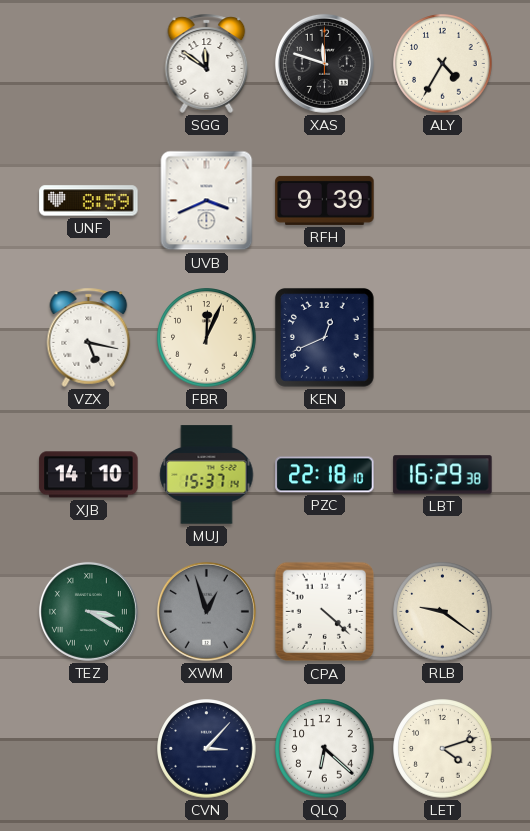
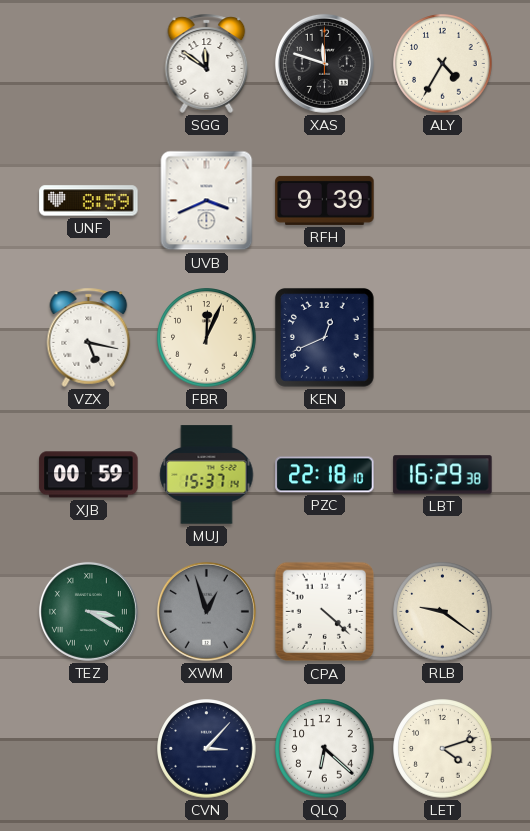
XJB: 14:10 -> 00:59
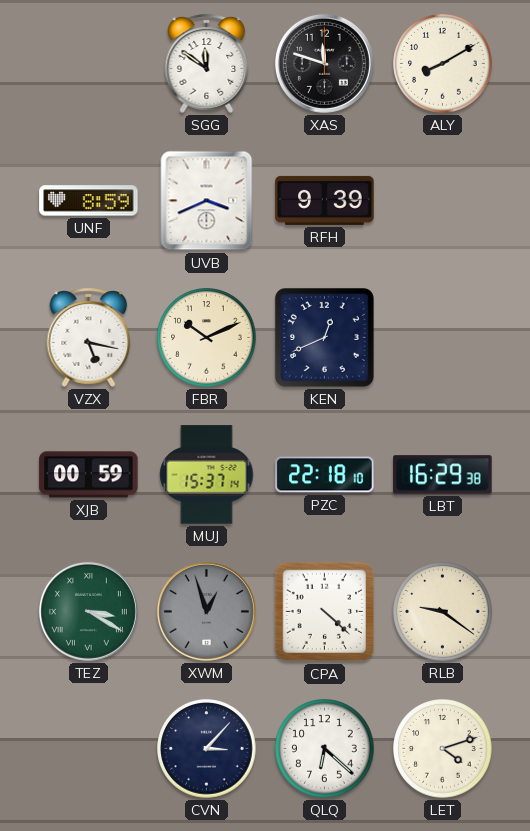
ALY: 4:35 -> 8:10
FBR: 12:04 -> 10:11
